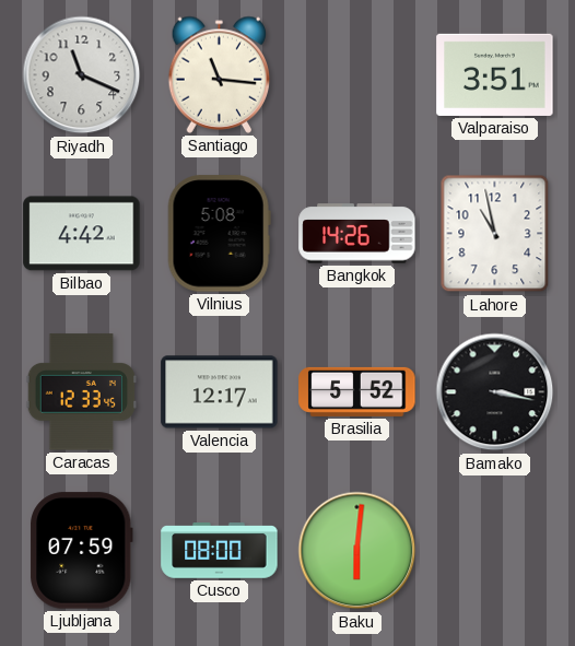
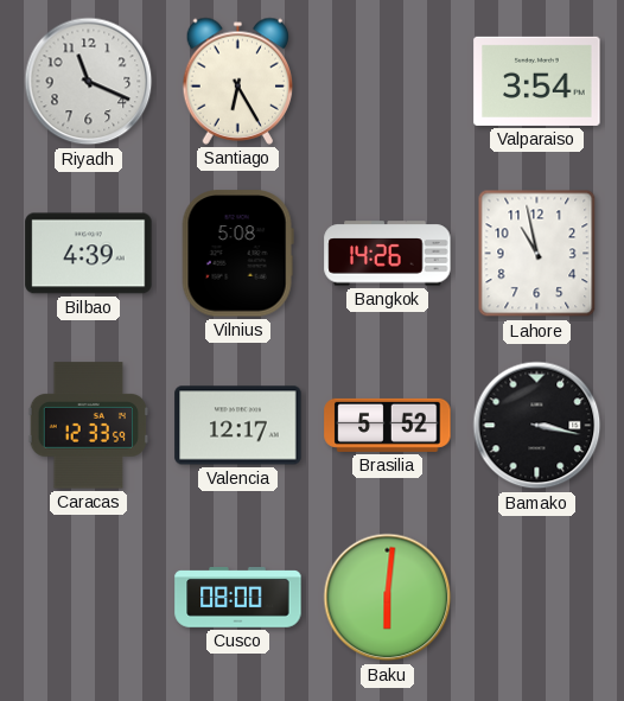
Santiago: 11:16 -> 6:25
Valparaiso: 3:51 -> 3:54
Bilbao: 4:42 -> 4:39
Caracas: 12:33:45 -> 12:33:59
Ljubljana: 07:59 -> none
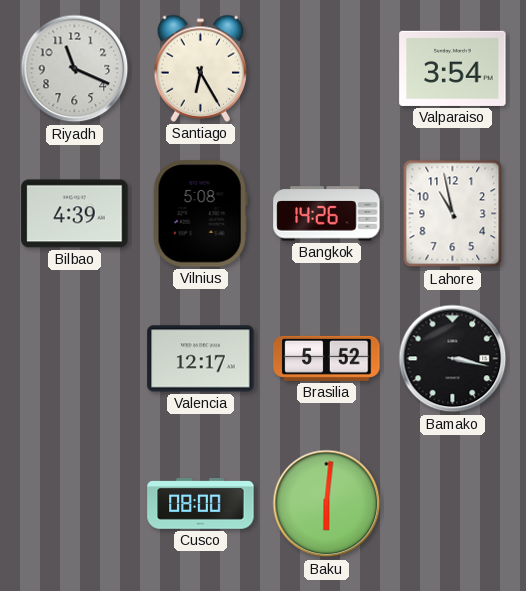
Caracas: 12:33 -> none
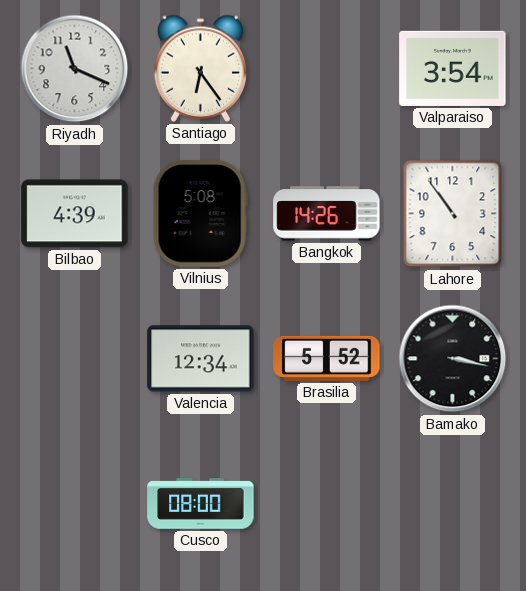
Santiago: 6:25 -> 6:24
Lahore: 10:58 -> 10:54
Valencia: 12:17 -> 12:34
Baku: 6:01 -> none
